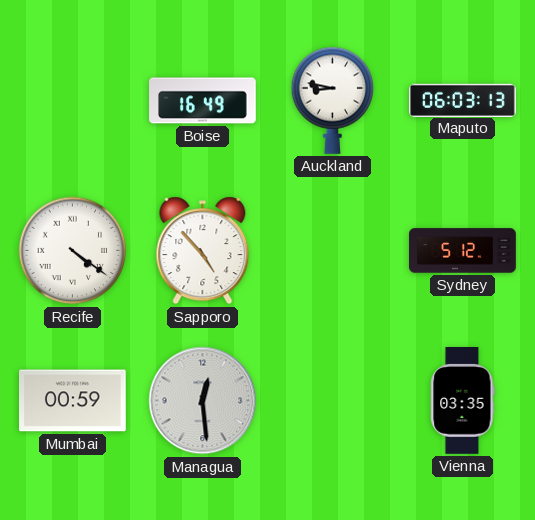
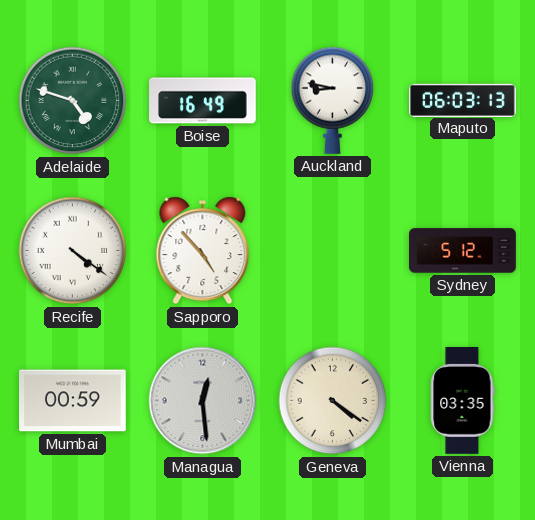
Adelaide: none -> 4:48
Geneva: none -> 4:21
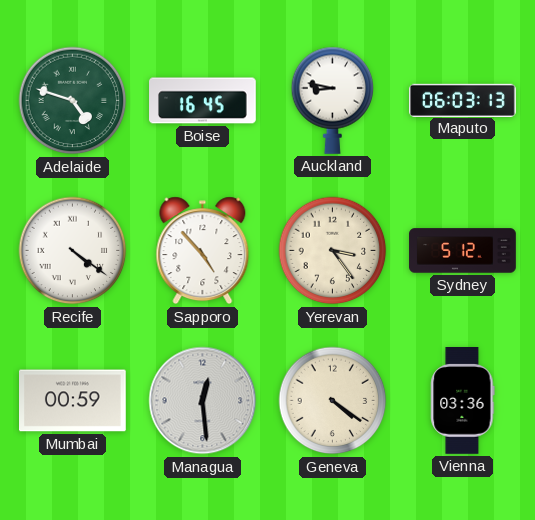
Boise: 16:49 -> 16:45
Yerevan: none -> 3:24
Vienna: 03:35 -> 03:36
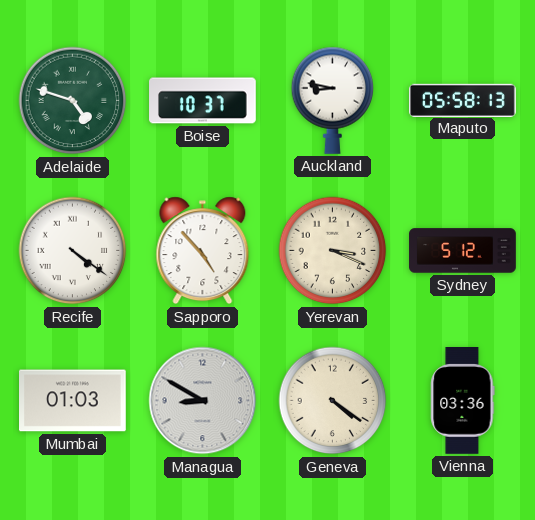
Boise: 16:45 -> 10:37
Maputo: 06:03 -> 05:58
Yerevan: 3:24 -> 3:19
Mumbai: 00:59 -> 01:03
Managua: 12:29 -> 8:50
